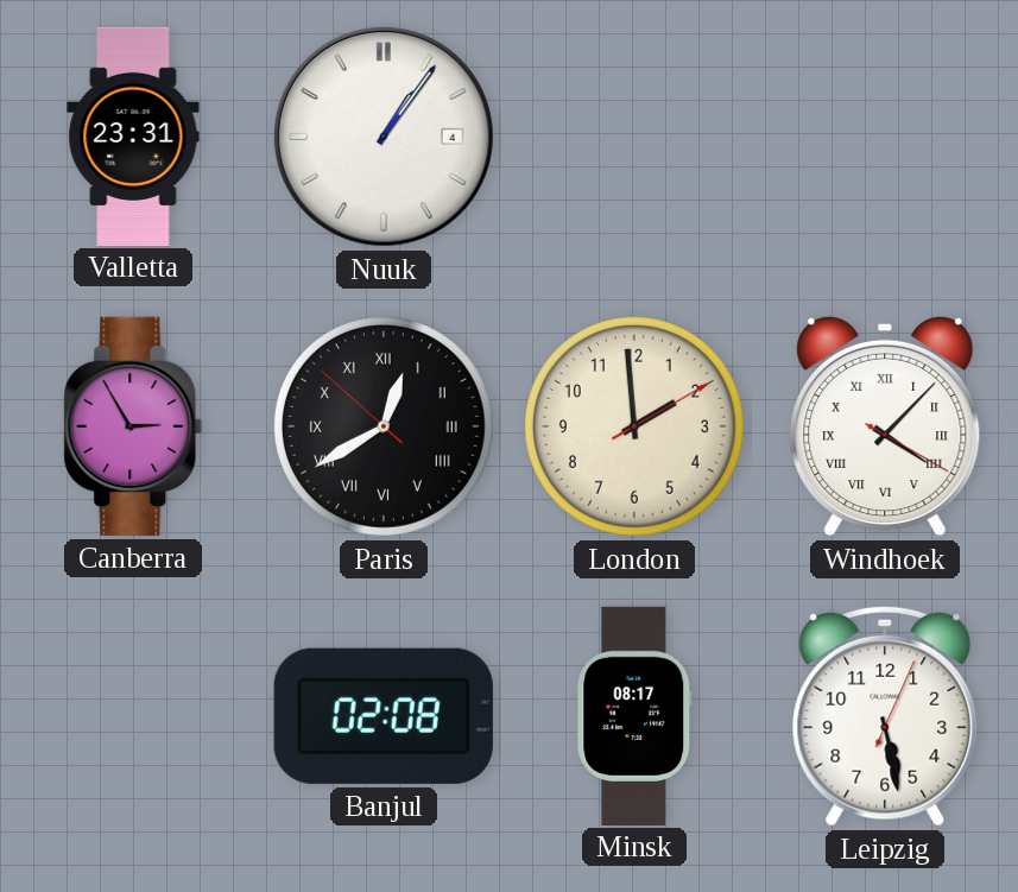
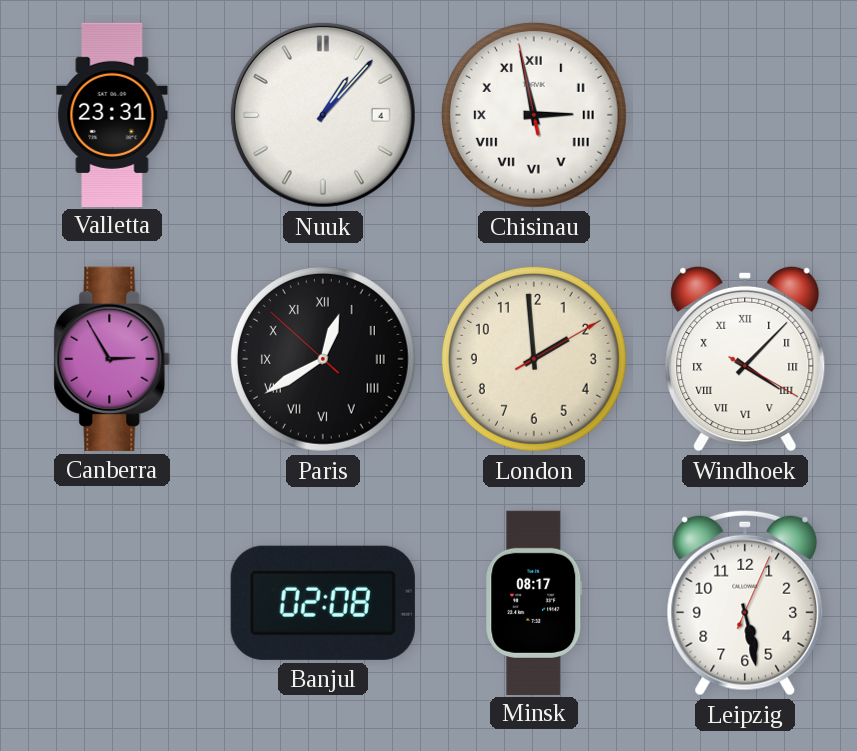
Nuuk: 1:06 -> 1:07
Chisinau: none -> 2:57
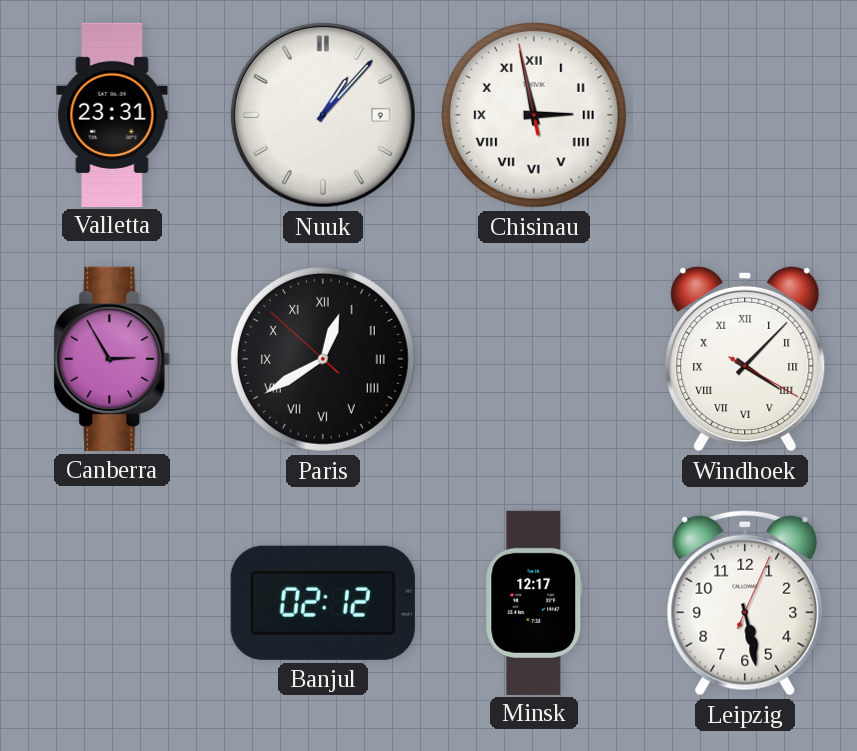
Nuuk date: 4 -> 9
London: 1:59 -> none
Banjul: 02:08 -> 02:12
Minsk: 08:17 -> 12:17
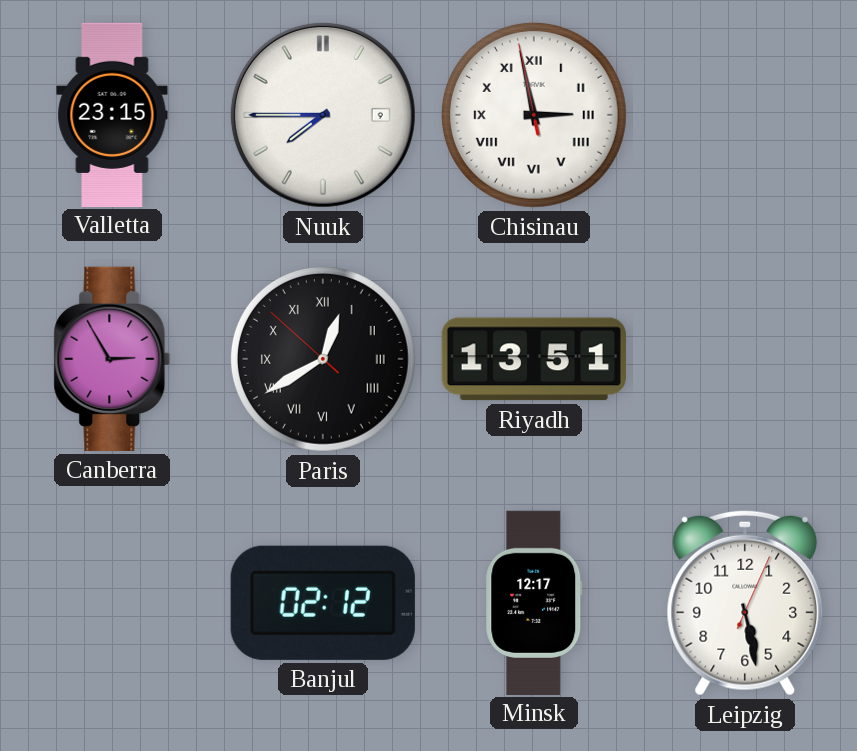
Valletta: 23:31 -> 23:15
Nuuk: 1:07 -> 7:45
Riyadh: none -> 13:51
Windhoek: 4:07 -> none
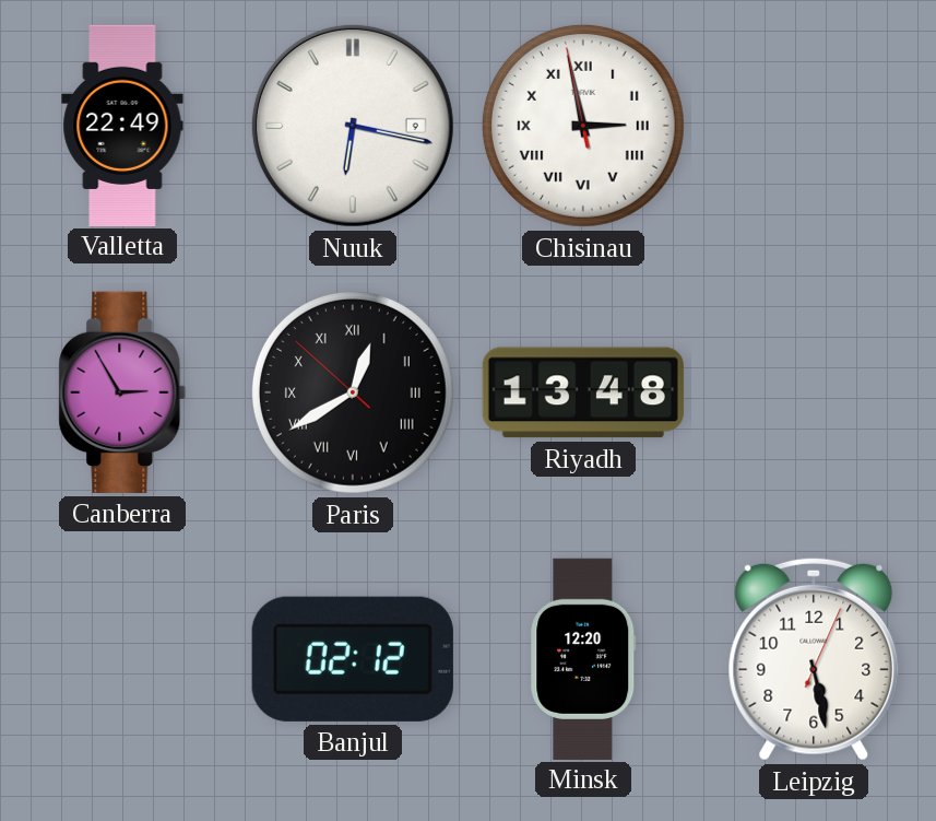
Valletta: 23:15 -> 22:49
Nuuk: 7:45 -> 6:17
Riyadh: 13:51 -> 13:48
Minsk: 12:17 -> 12:20
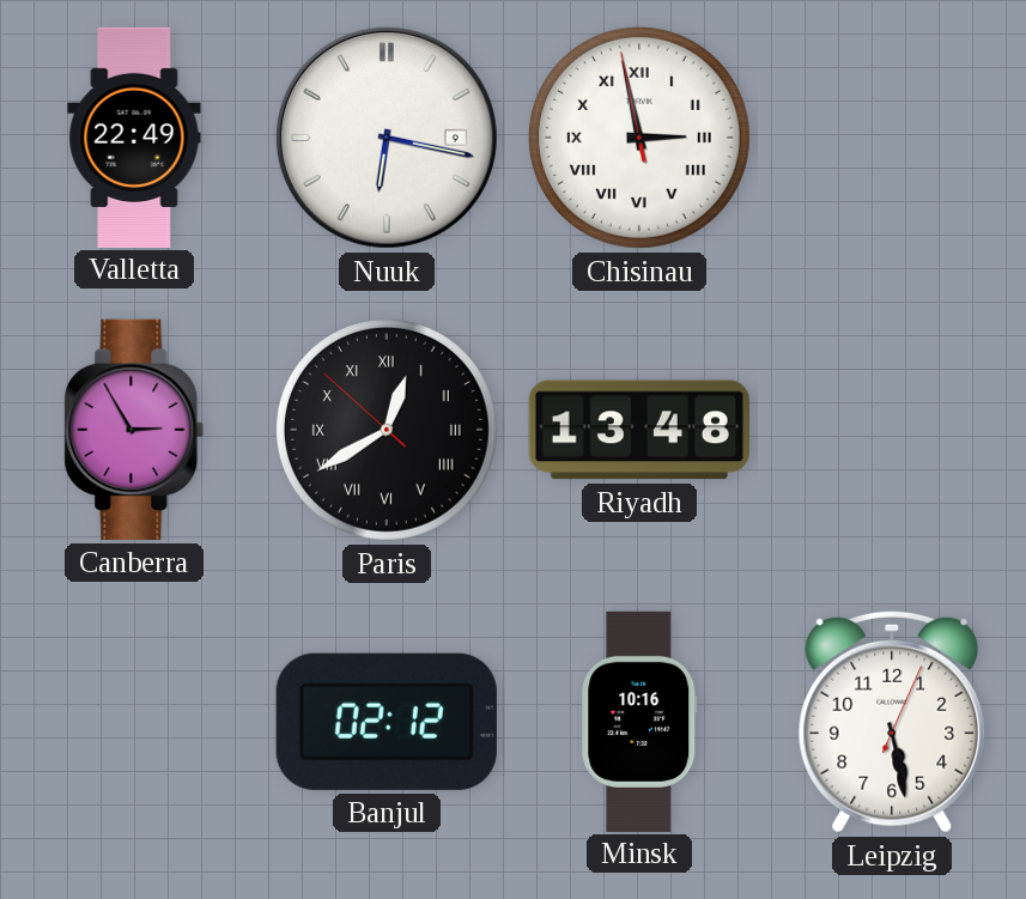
Minsk: 12:20 -> 10:16
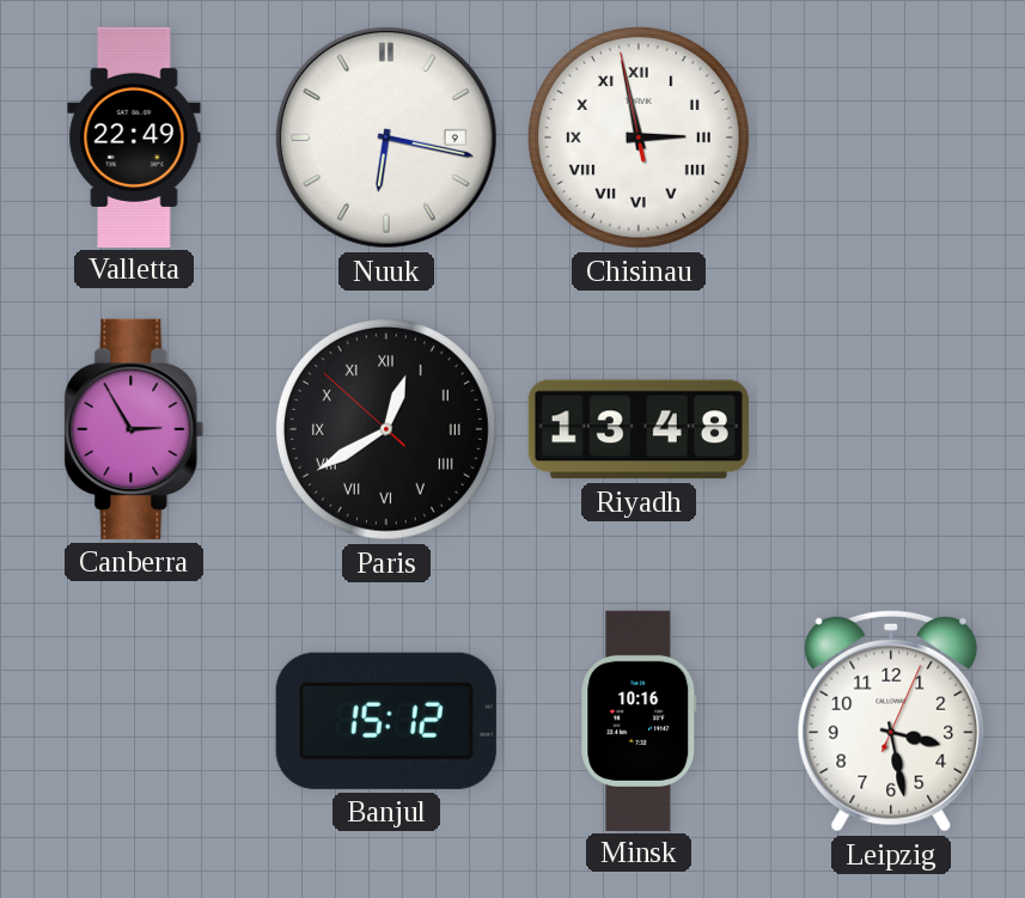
Banjul: 02:12 -> 15:12
Leipzig: 5:28 -> 3:28
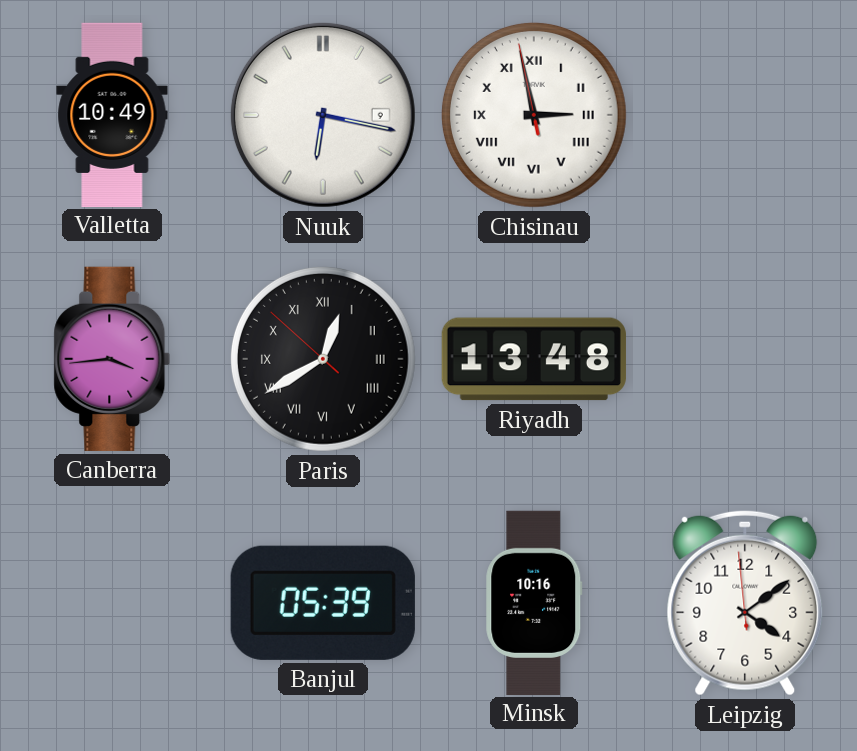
Valletta: 22:49 -> 10:49
Canberra: 2:55 -> 3:44
Banjul: 15:12 -> 05:39
Leipzig: 3:28 -> 4:08
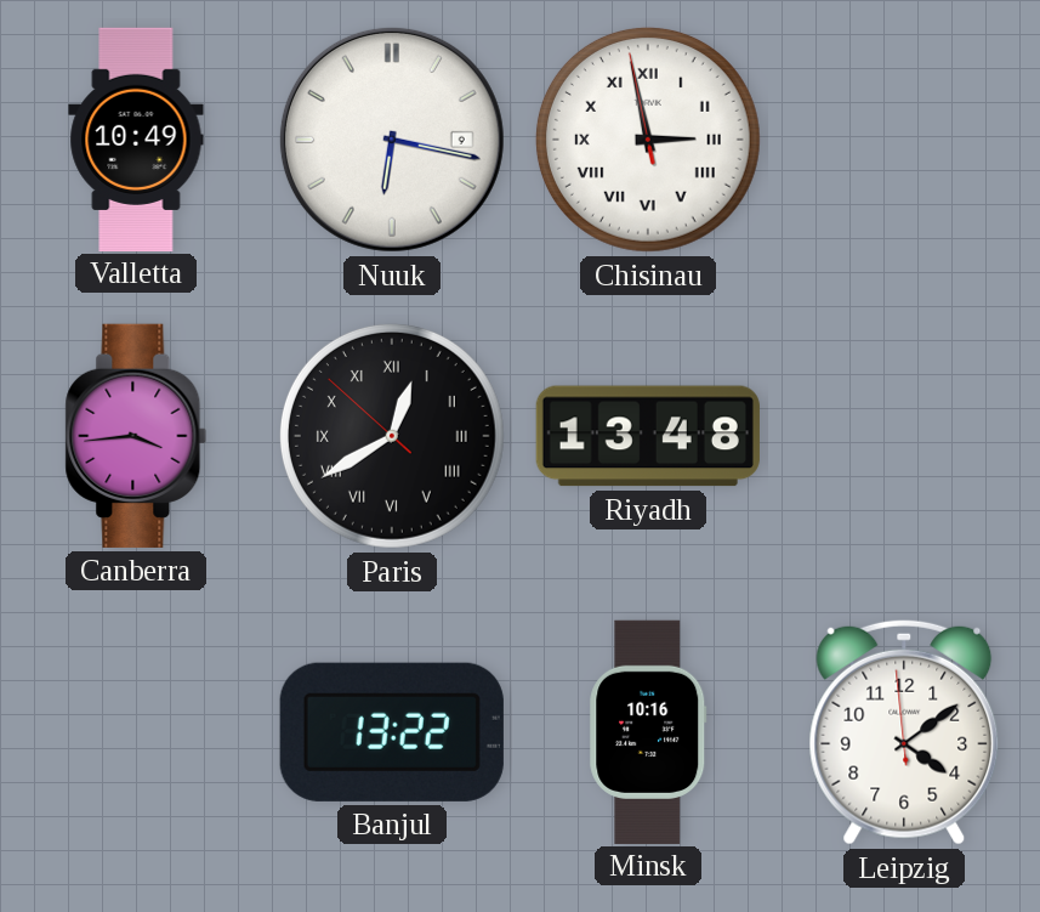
Banjul: 05:39 -> 13:22
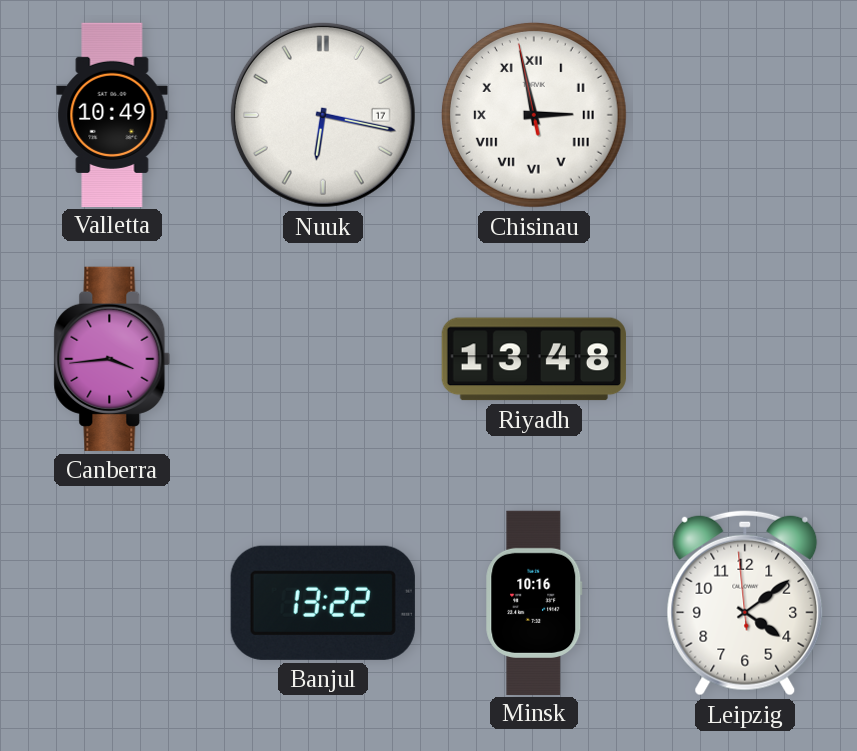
Nuuk date: 9 -> 17
Paris: 12:39 -> none
